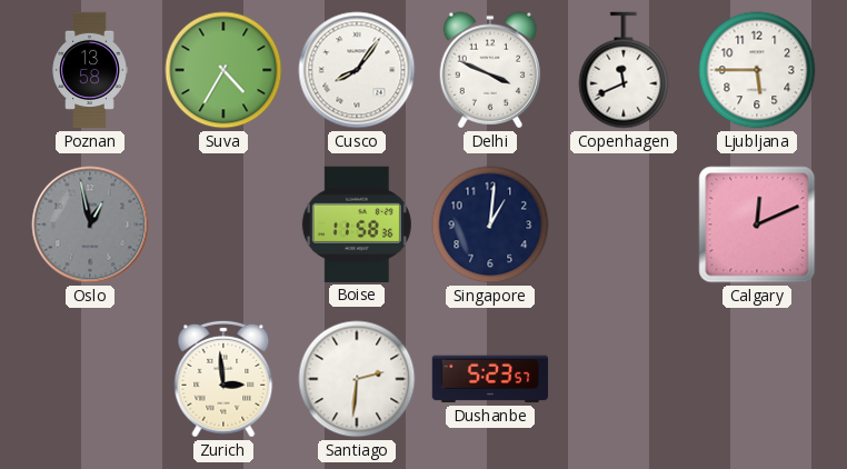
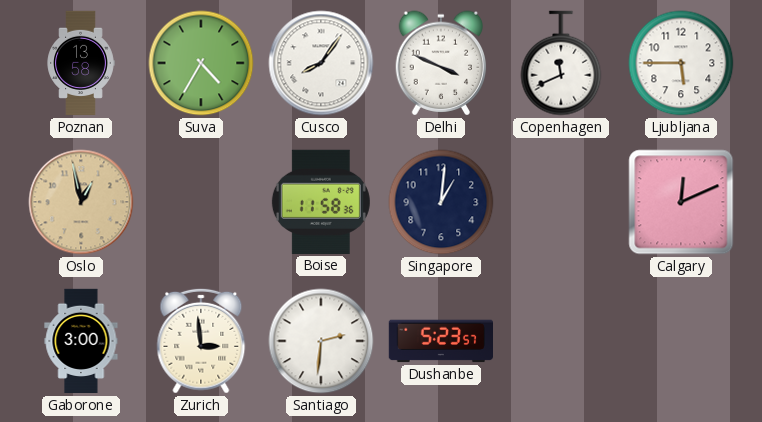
Oslo dial: grey -> champagne
Gaborone: none -> 3:00
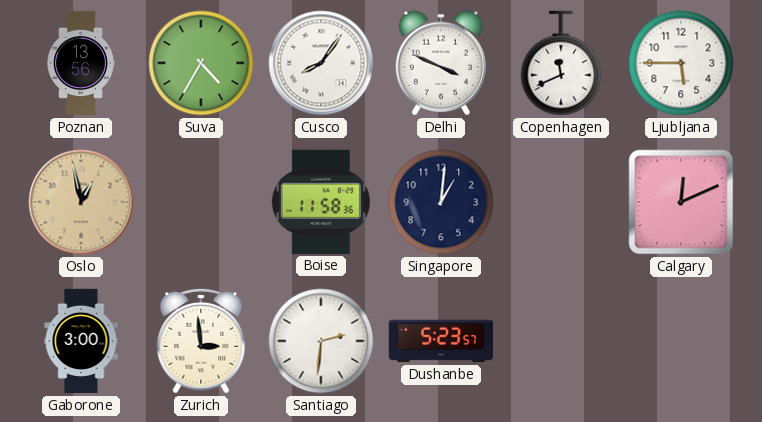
Poznan: 13:58 -> 13:56
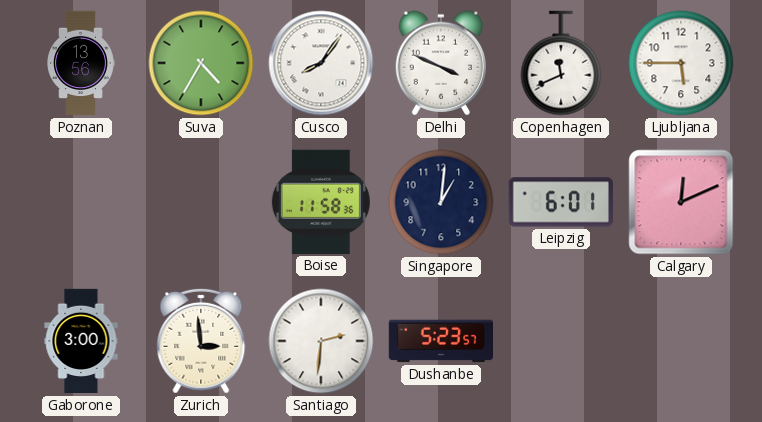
Oslo: 12:58 -> none
Leipzig: none -> 6:01
